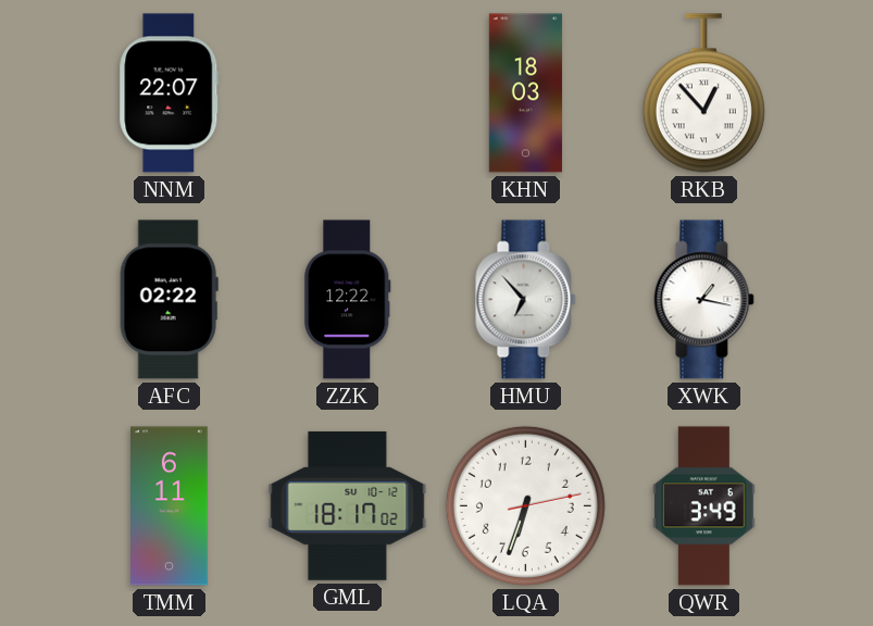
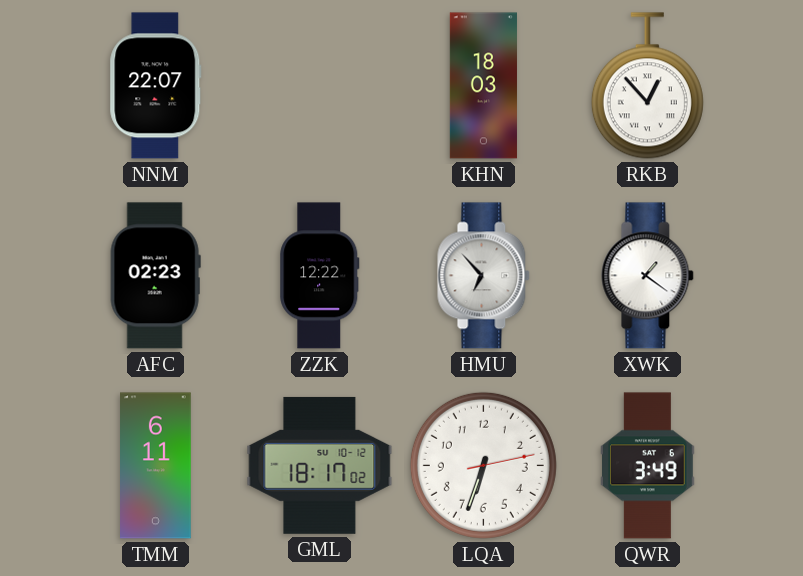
AFC: 02:22 -> 02:23
XWK: 1:17 -> 1:21
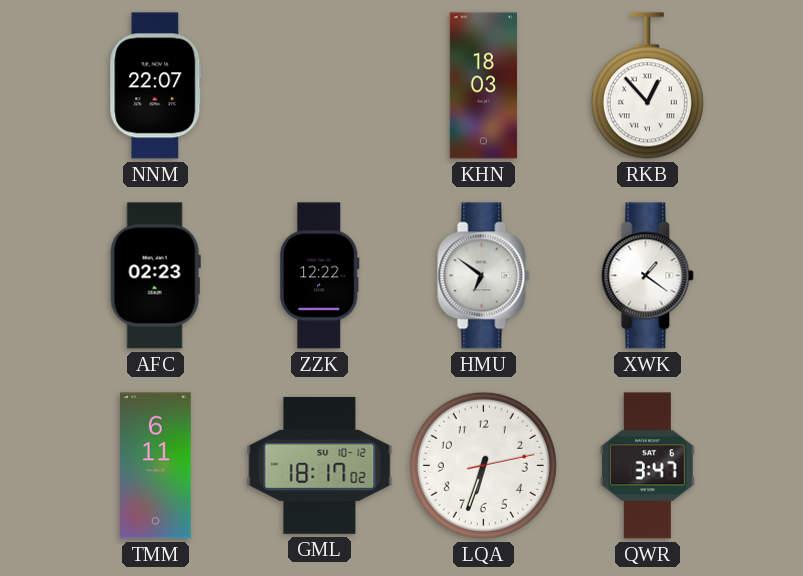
HMU: 6:53 -> 6:51
QWR: 3:49 -> 3:47
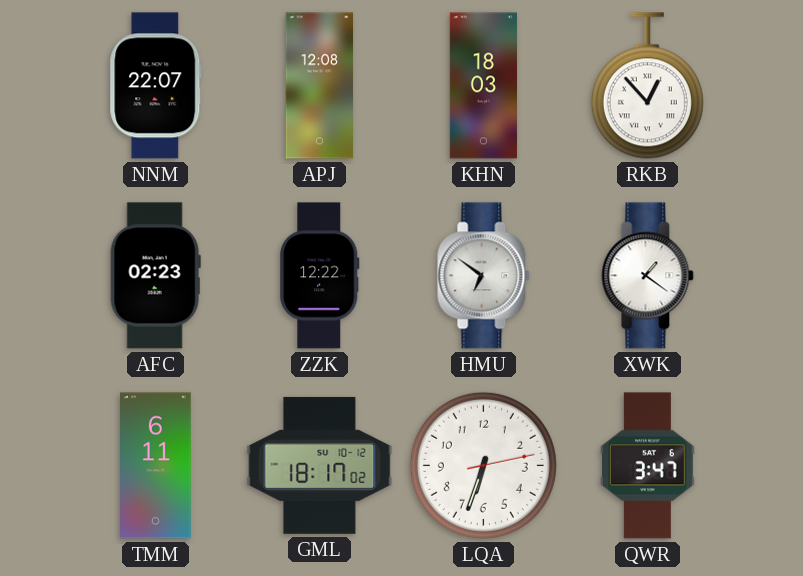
APJ: none -> 12:08
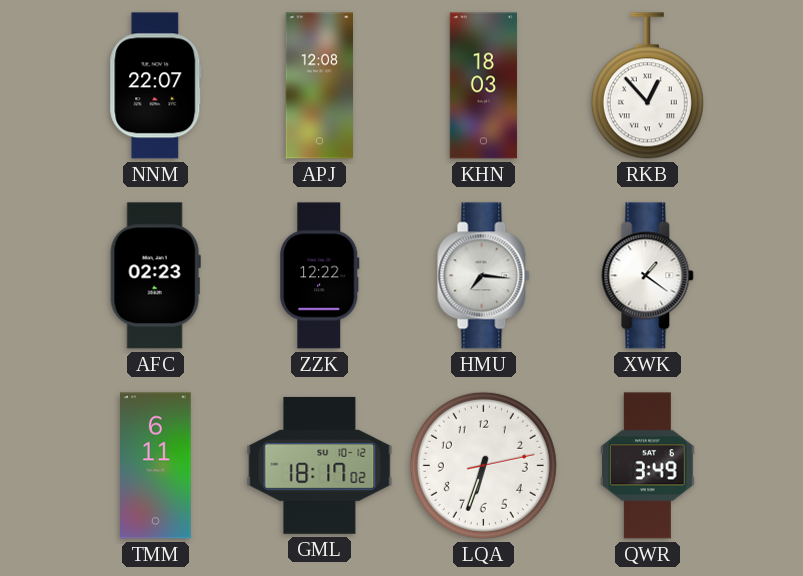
HMU: 6:51 -> 7:16
QWR: 3:47 -> 3:49
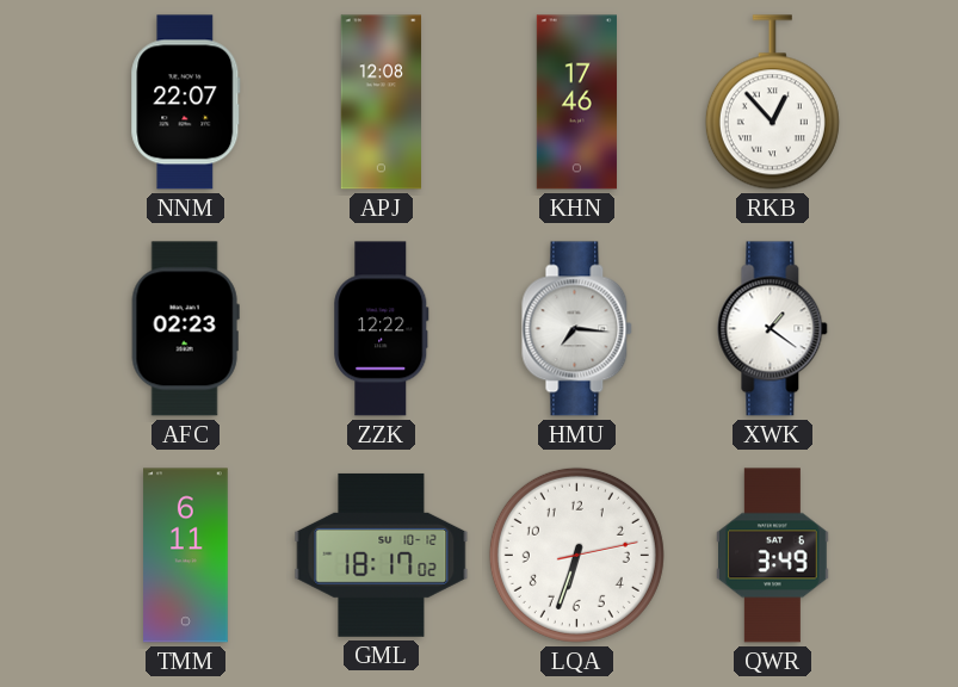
KHN: 18:03 -> 17:46
